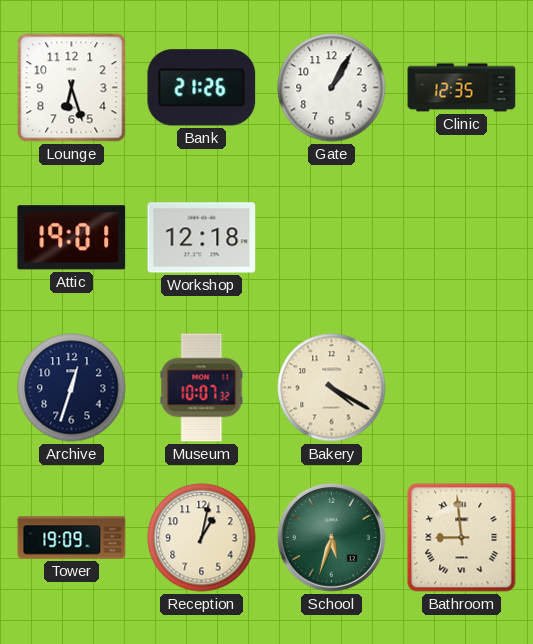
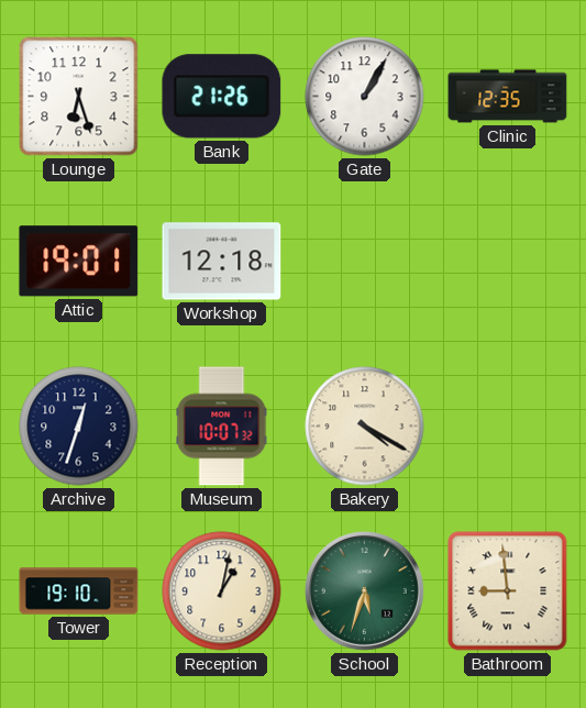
Tower: 19:09 -> 19:10
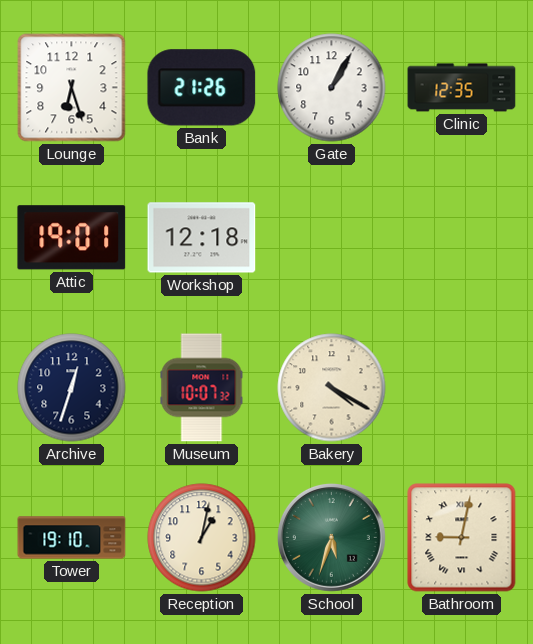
Bathroom: 8:59 -> 9:02
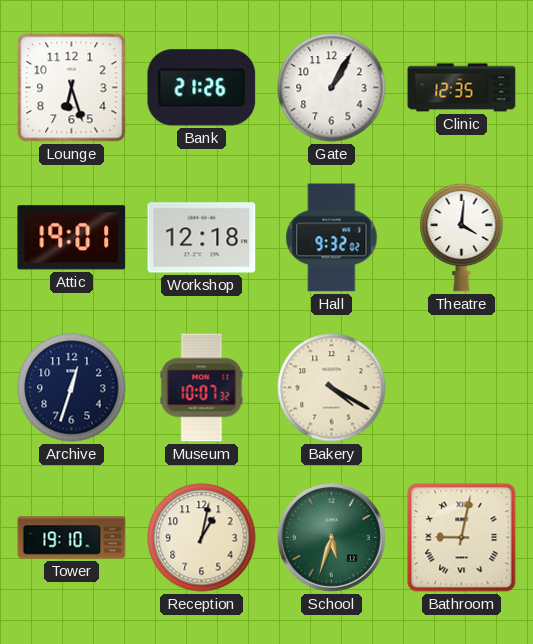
Hall: none -> 9:32
Theatre: none -> 4:01
